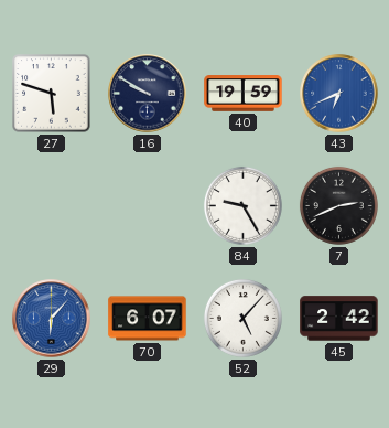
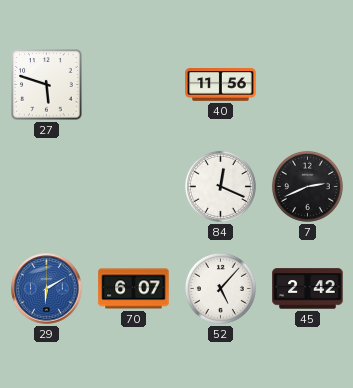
16: 9:50 -> none
40: 19:59 -> 11:56
43: 6:41 -> none
84: 9:25 -> 12:19
29: 6:07 -> 6:10
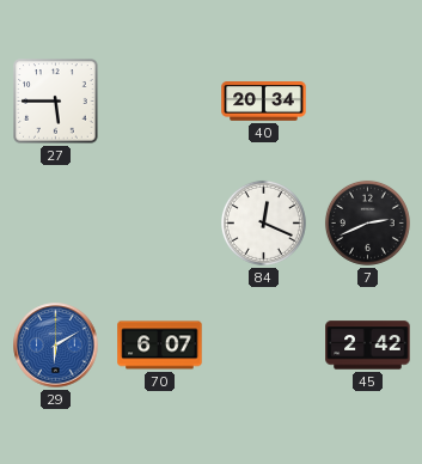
27: 5:48 -> 5:45
40: 11:56 -> 20:34
52: 5:07 -> none
